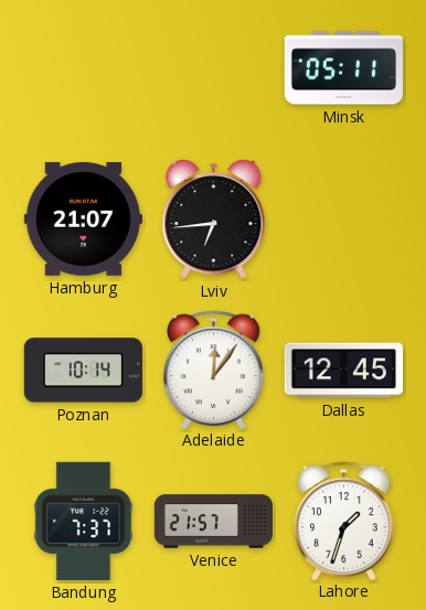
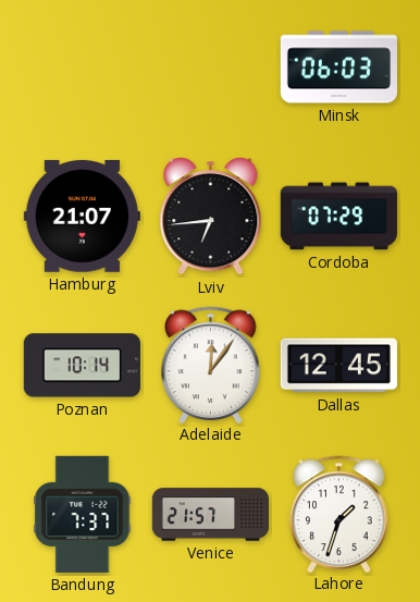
Minsk: 05:11 -> 06:03
Cordoba: none -> 07:29
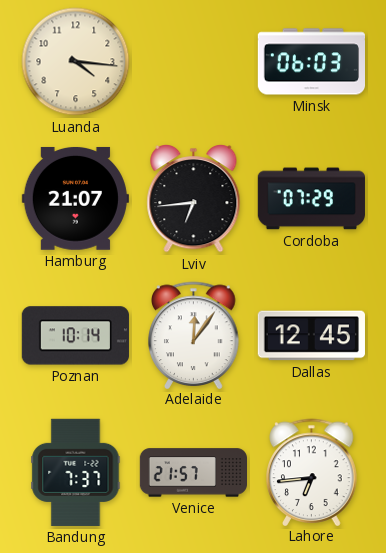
Luanda: none -> 4:16
Lahore: 1:33 -> 6:44
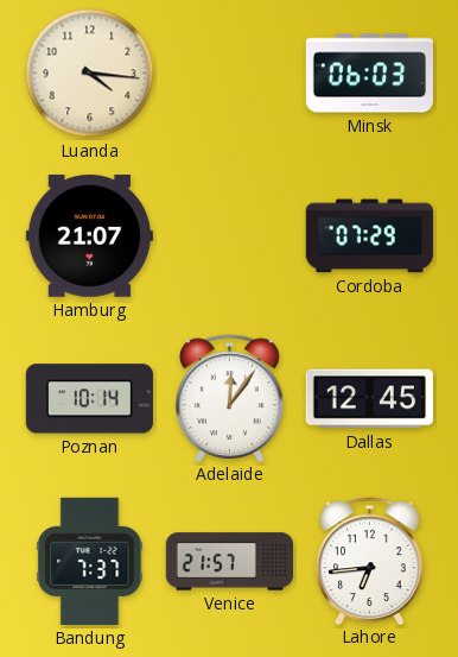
Lviv: 6:44 -> none
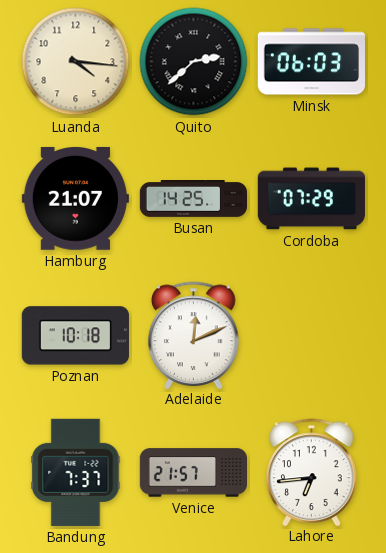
Quito: none -> 2:38
Busan: none -> 14:25
Poznan: 10:14 -> 10:18
Adelaide: 12:06 -> 12:11
Dallas: 12:45 -> none
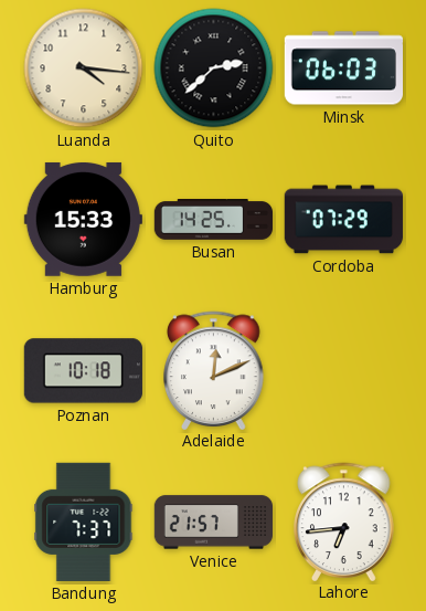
Hamburg: 21:07 -> 15:33
